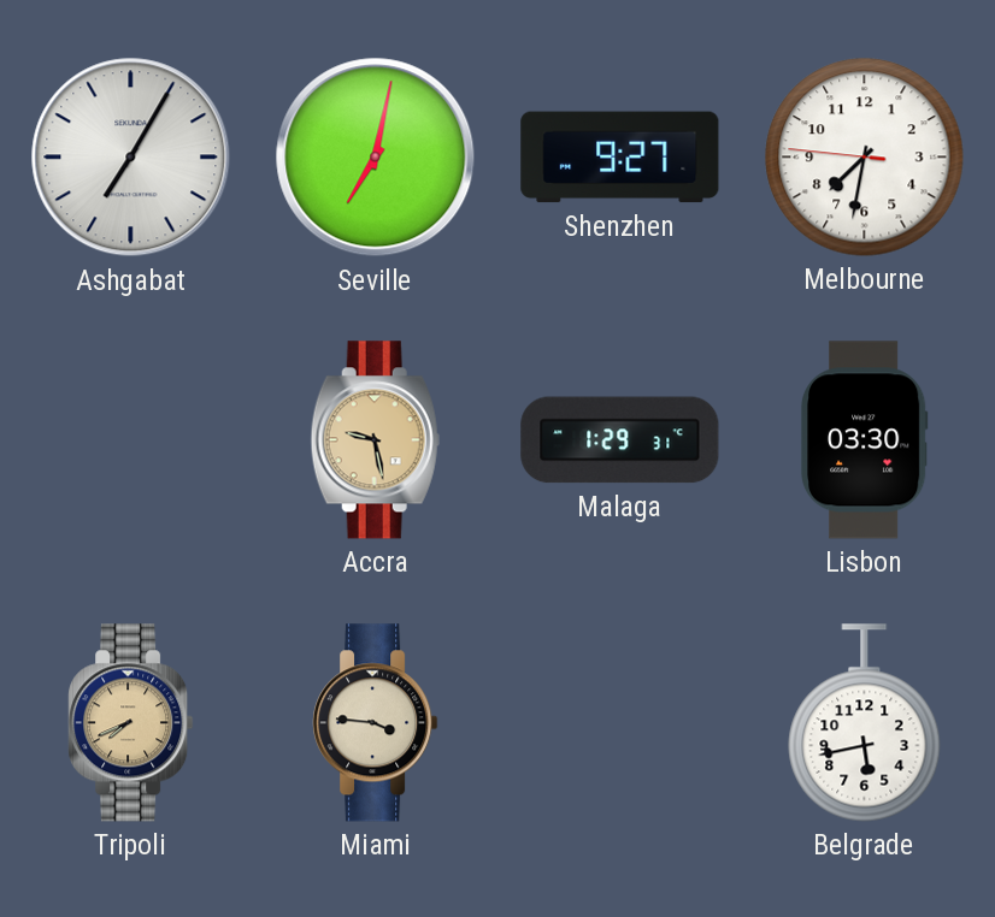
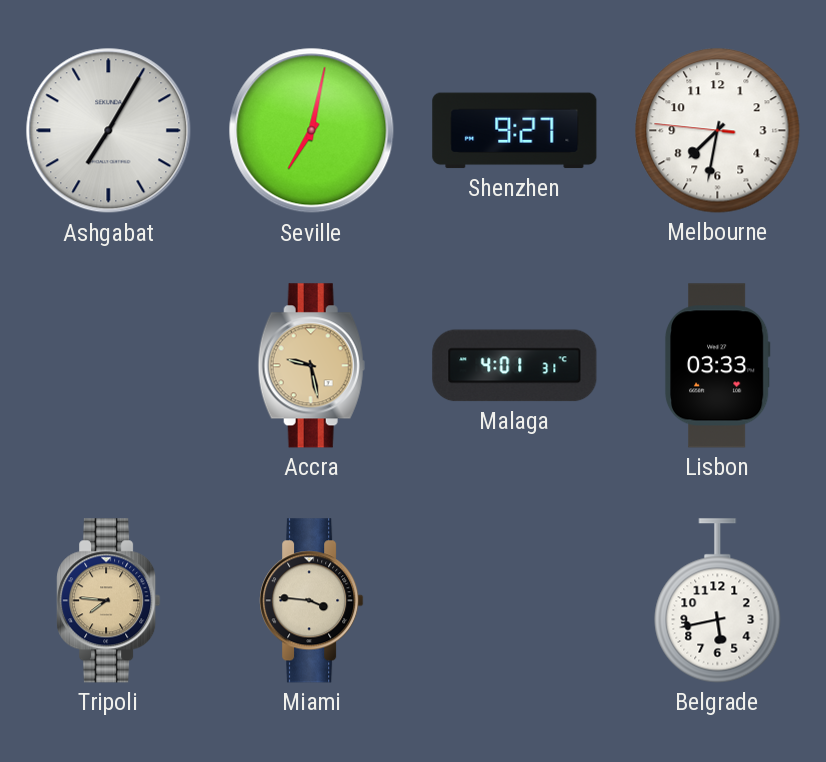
Malaga: 1:29 -> 4:01
Lisbon: 03:30 -> 03:33
Tripoli: 7:41 -> 7:46
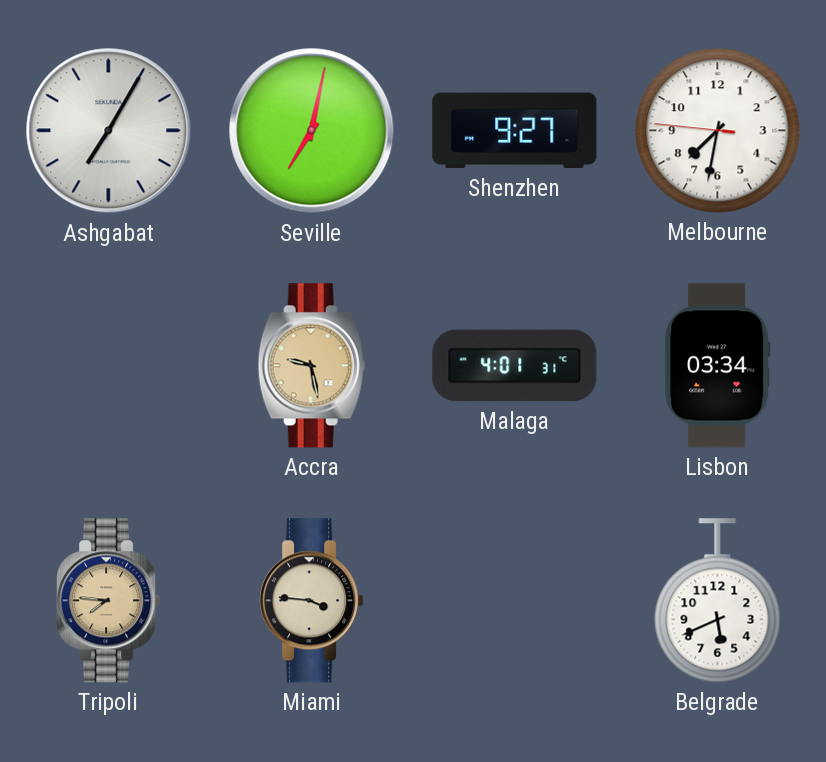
Lisbon: 03:33 -> 03:34
Belgrade: 5:43 -> 5:41
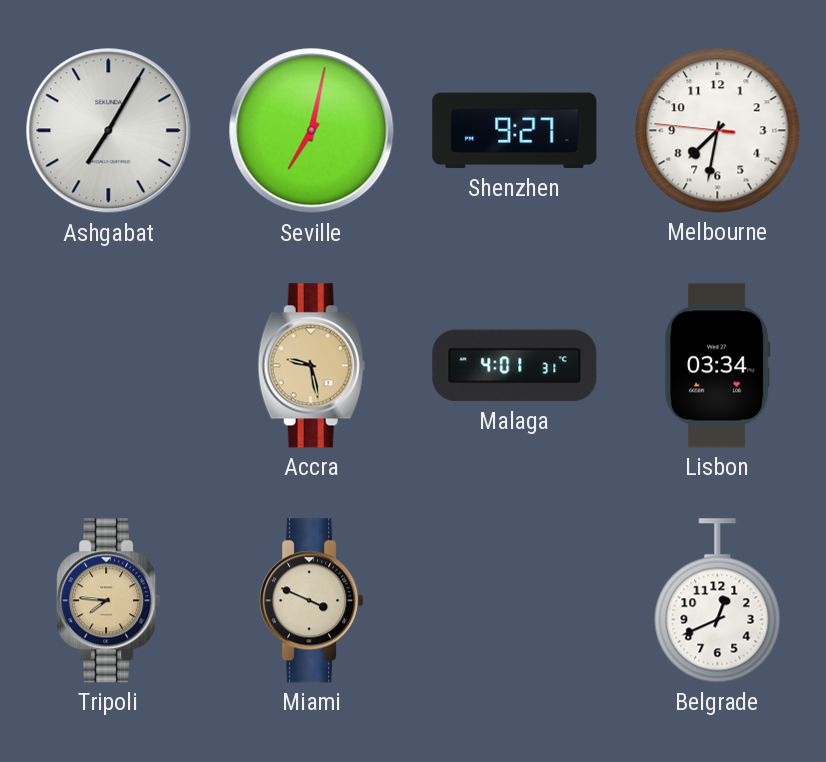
Miami: 3:46 -> 3:49
Belgrade: 5:41 -> 12:41
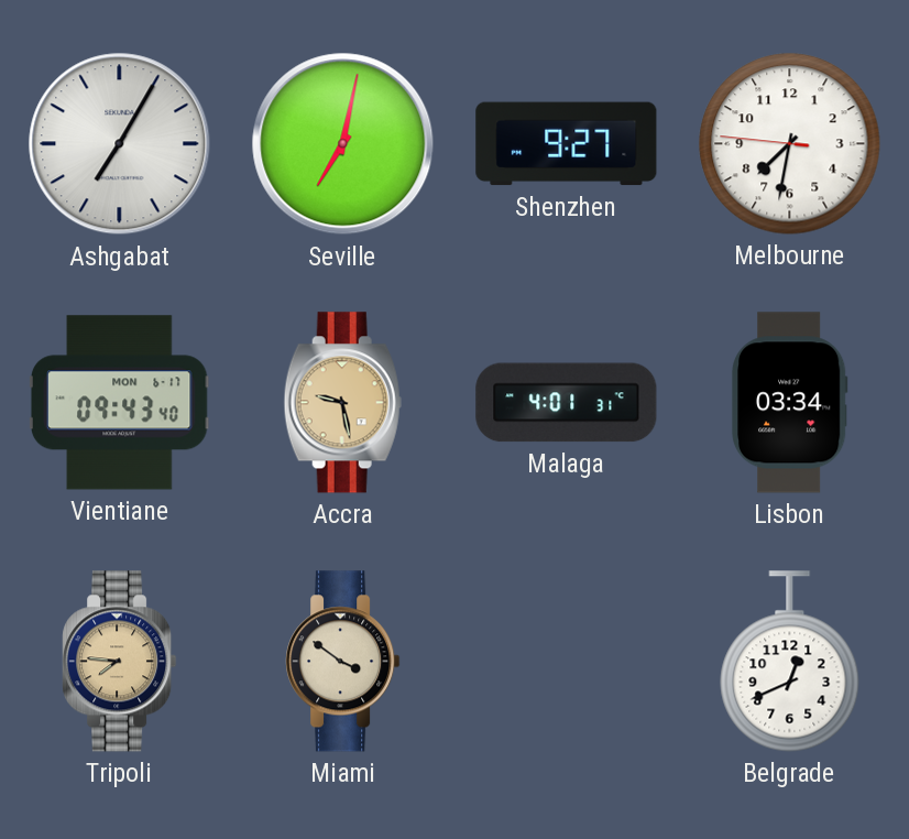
Vientiane: none -> 09:43
Miami: 3:49 -> 3:51
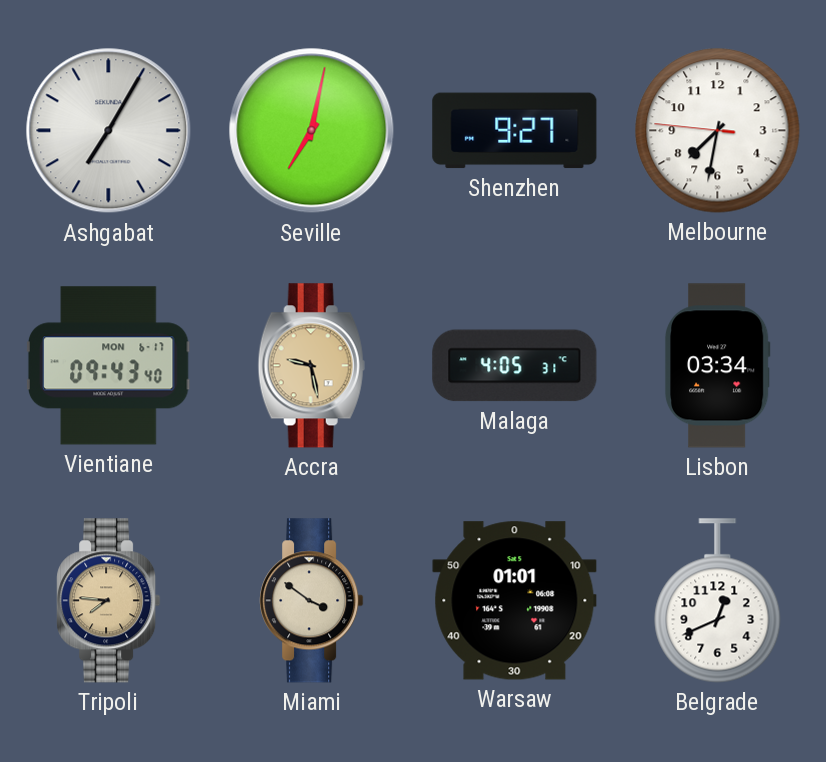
Malaga: 4:01 -> 4:05
Warsaw: none -> 01:01
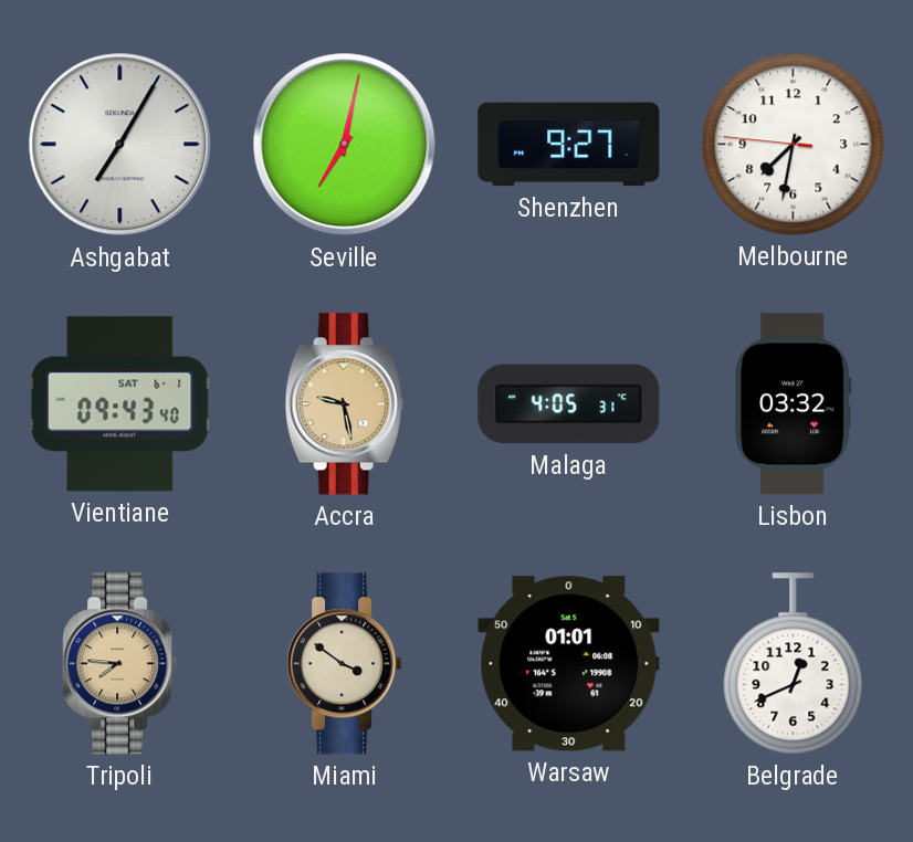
Vientiane date: MON 6-17 -> SAT 6-1
Lisbon: 03:34 -> 03:32
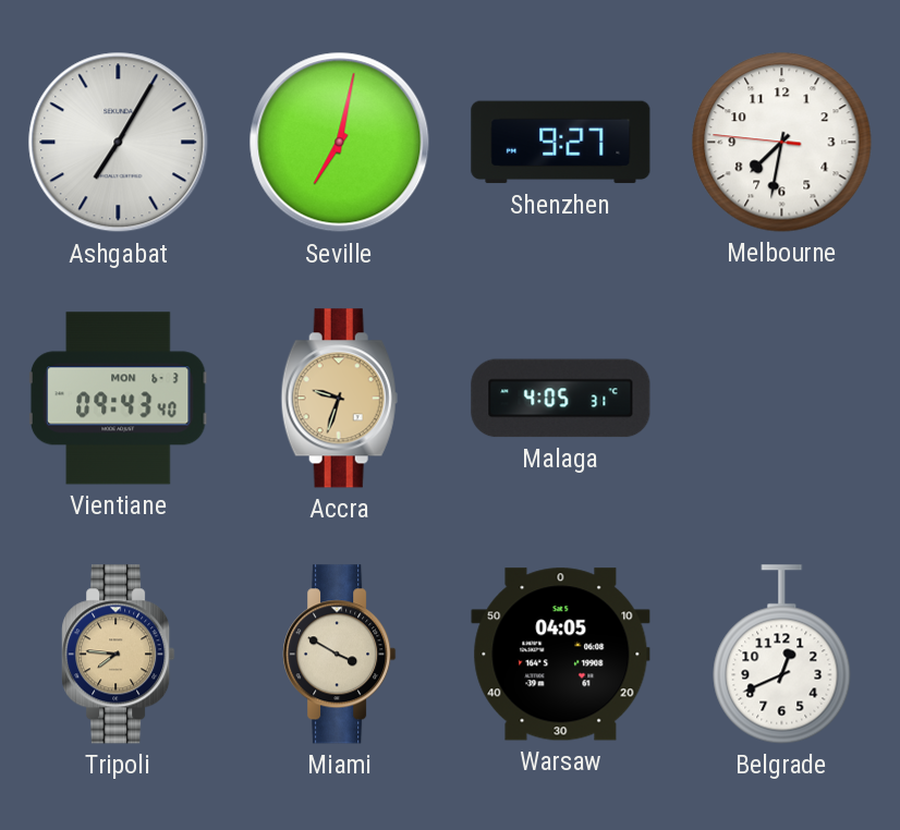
Vientiane date: SAT 6-1 -> MON 6-3
Accra: 9:28 -> 9:33
Lisbon: 03:32 -> none
Miami: 3:51 -> 3:50
Warsaw: 01:01 -> 04:05
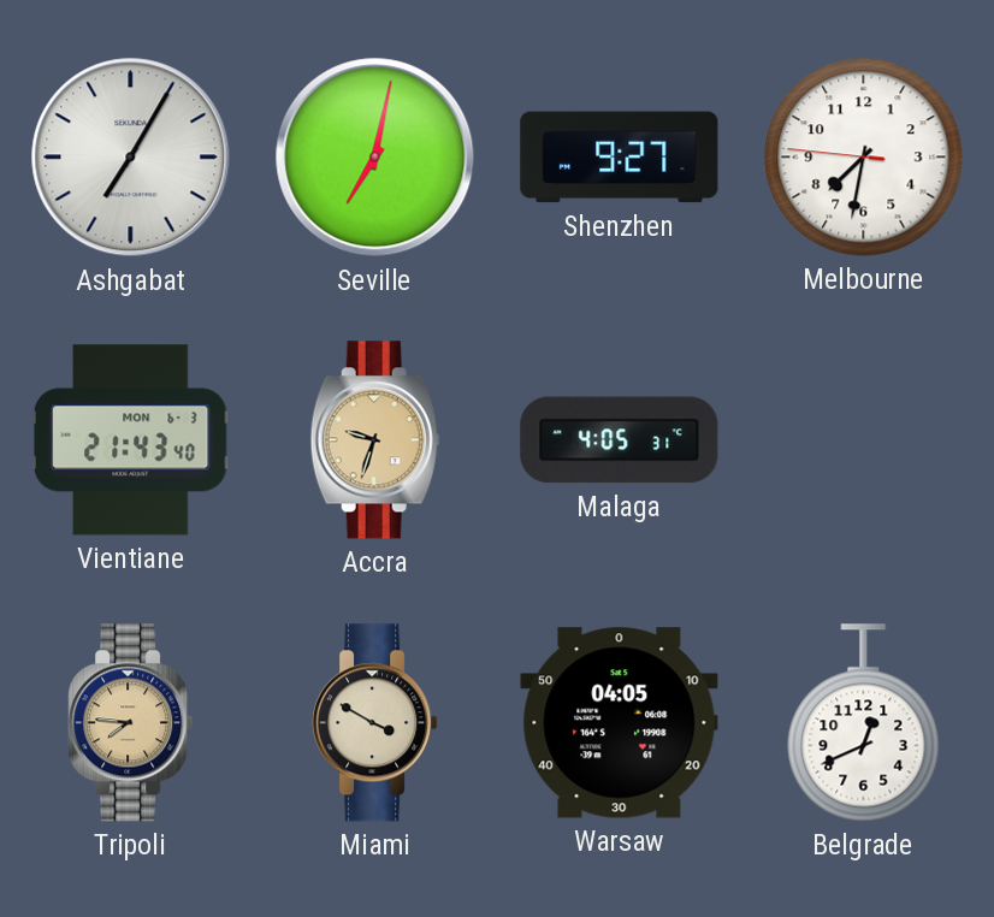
Vientiane: 09:43 -> 21:43
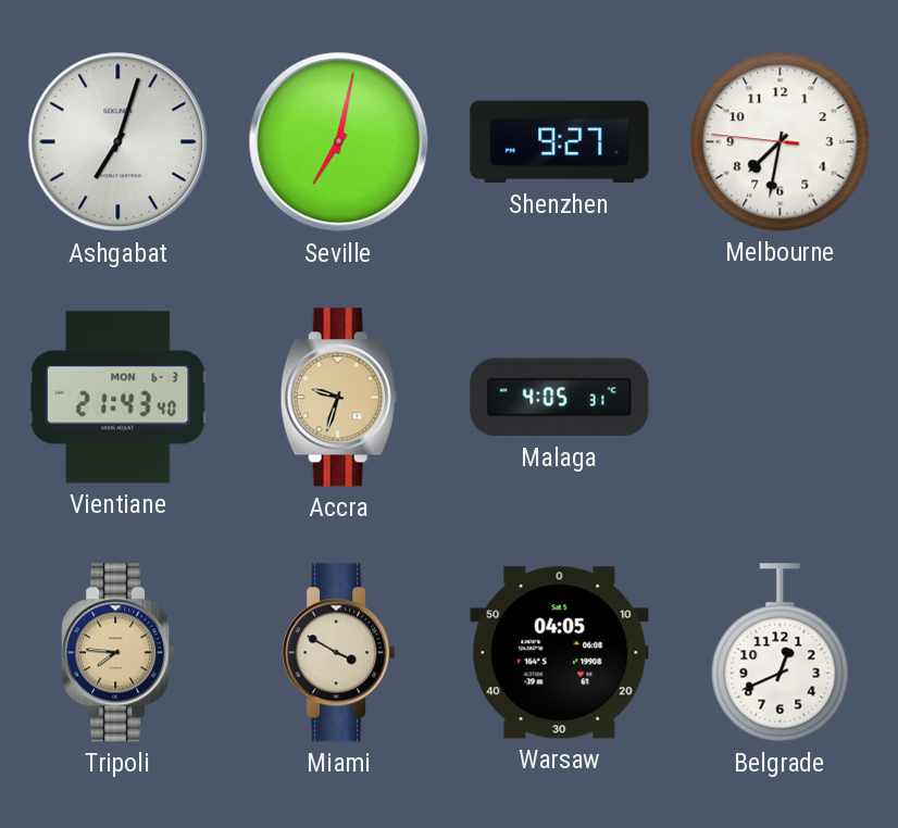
Ashgabat: 7:05 -> 7:03
